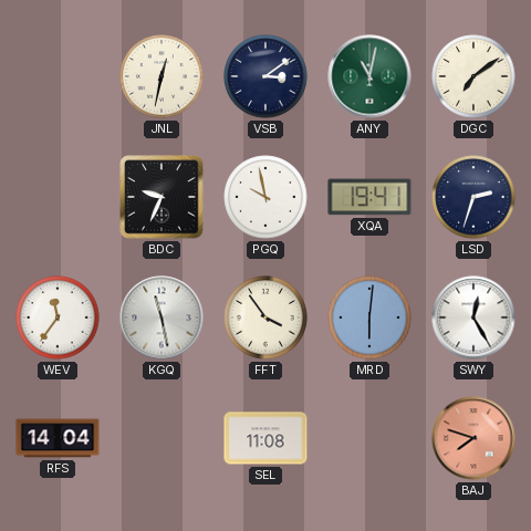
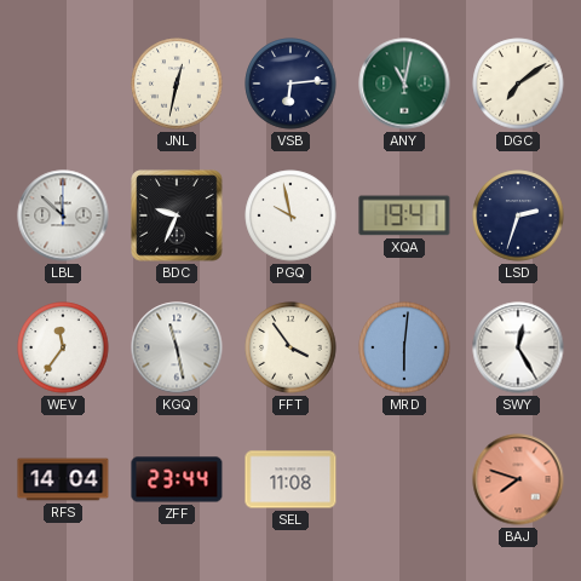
VSB: 3:09 -> 6:14
LBL: none -> 11:52
ZFF: none -> 23:44
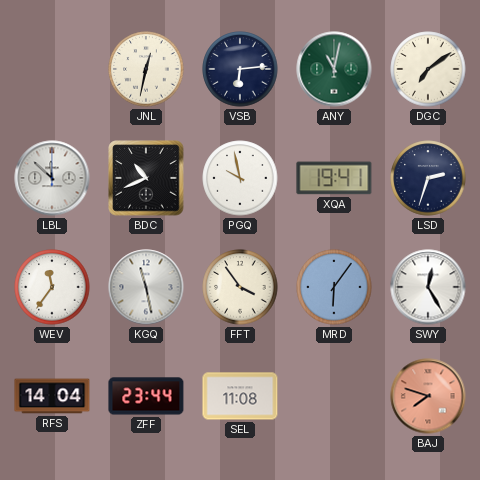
BDC: 9:34 -> 10:41
MRD: 6:01 -> 6:06
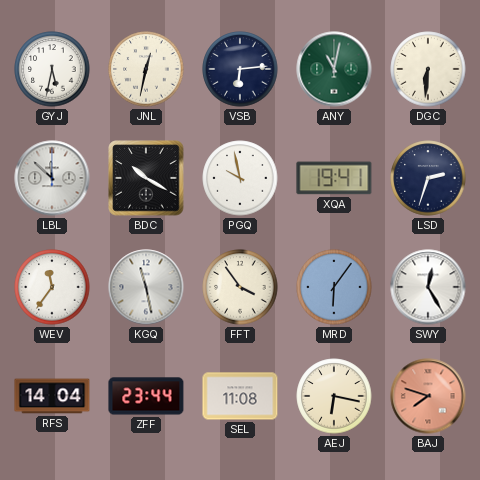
GYJ: none -> 5:32
DGC: 7:09 -> 6:31
BDC: 10:41 -> 10:20
AEJ: none -> 6:17
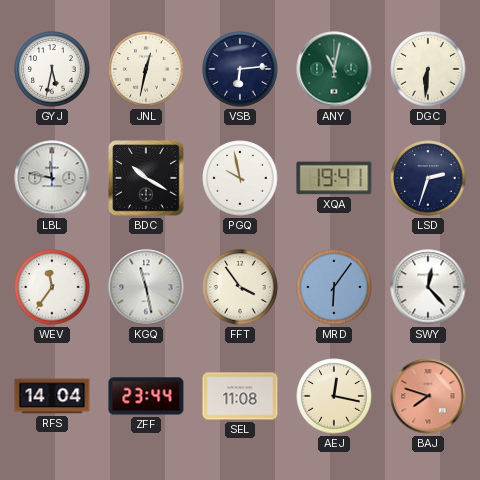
LBL: 11:52 -> 11:47
SWY: 12:25 -> 12:23
AEJ: 6:17 -> 12:17
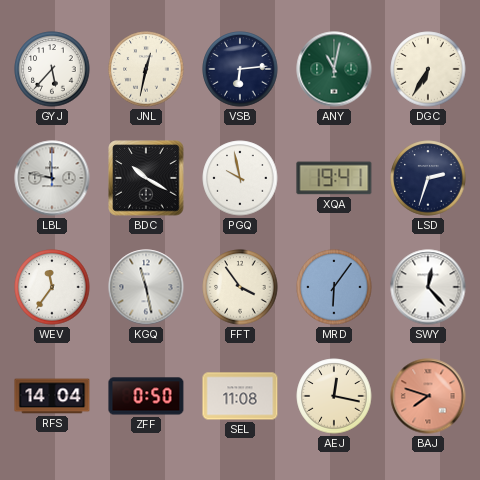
GYJ: 5:32 -> 5:37
DGC: 6:31 -> 6:35
ZFF: 23:44 -> 0:50
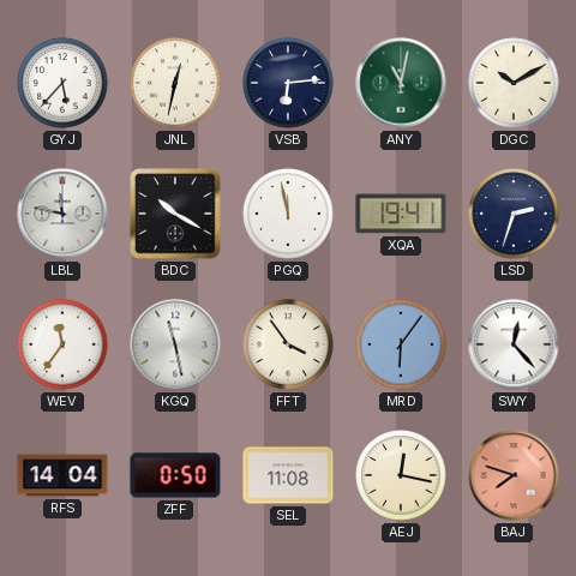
DGC: 6:35 -> 10:10
PGQ: 9:58 -> 11:58
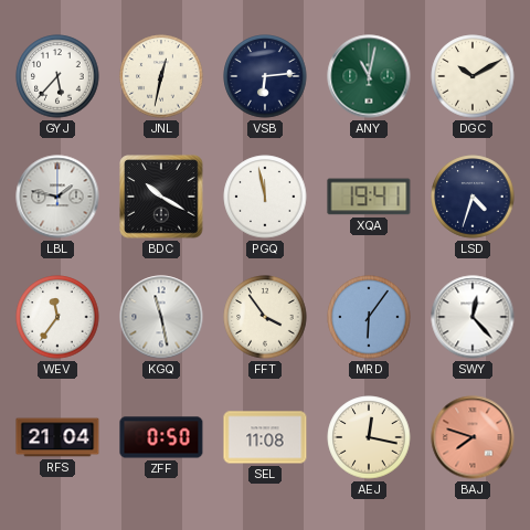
LBL: 11:47 -> 1:47
LSD: 2:33 -> 4:33
RFS: 14:04 -> 21:04
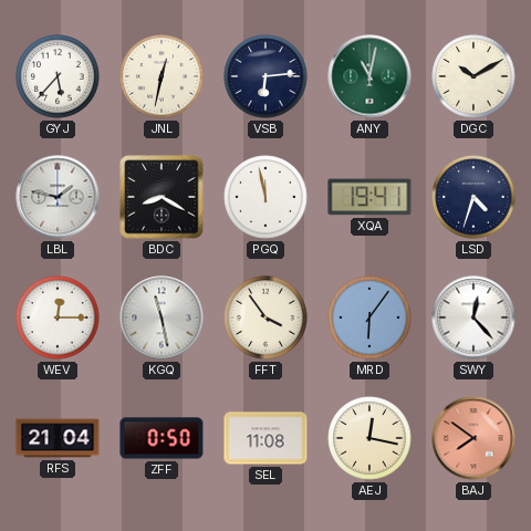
BDC: 10:20 -> 8:20
WEV: 11:36 -> 12:15
BAJ: 7:48 -> 7:51
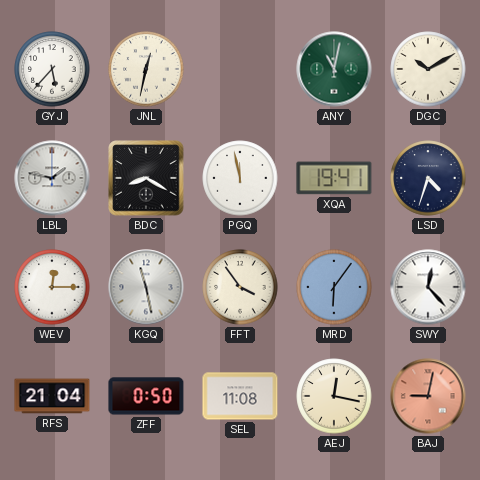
VSB: 6:14 -> none
BAJ: 7:51 -> 9:02
